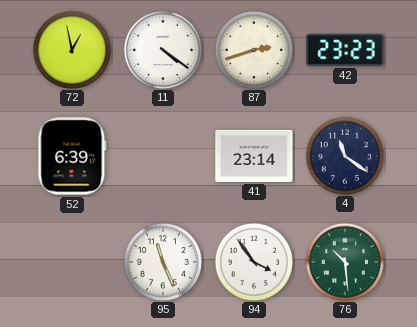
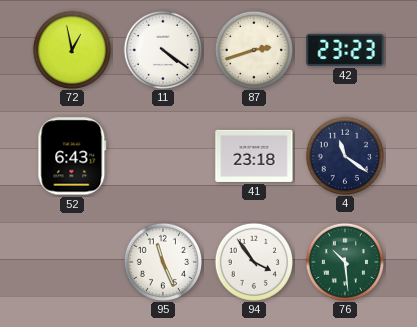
52: 6:39 -> 6:43
41: 23:14 -> 23:18
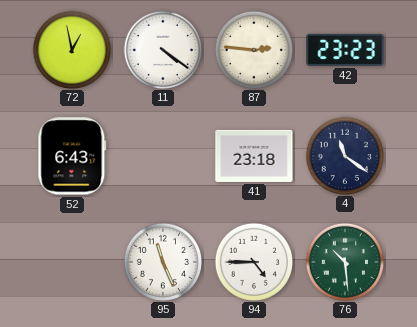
87: 2:42 -> 2:46
94: 3:54 -> 4:45
